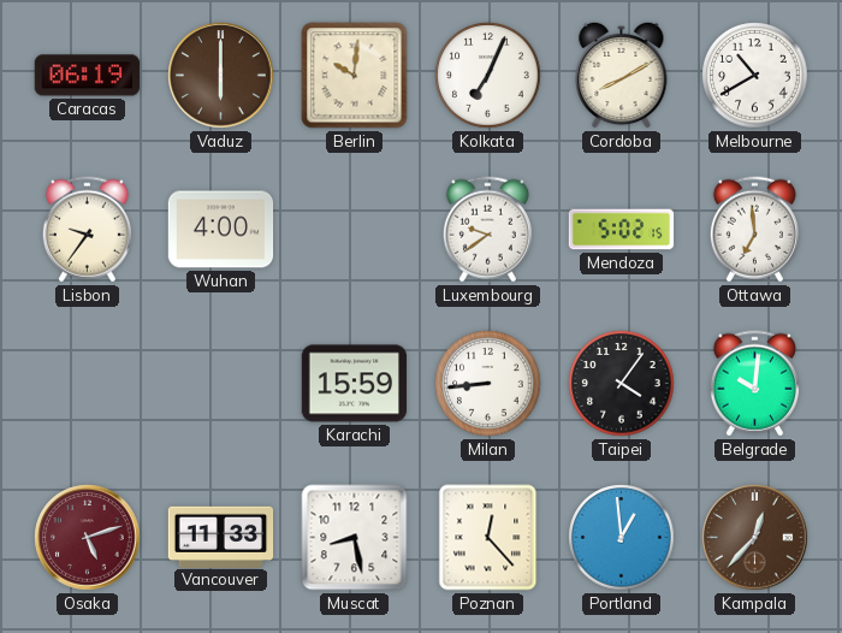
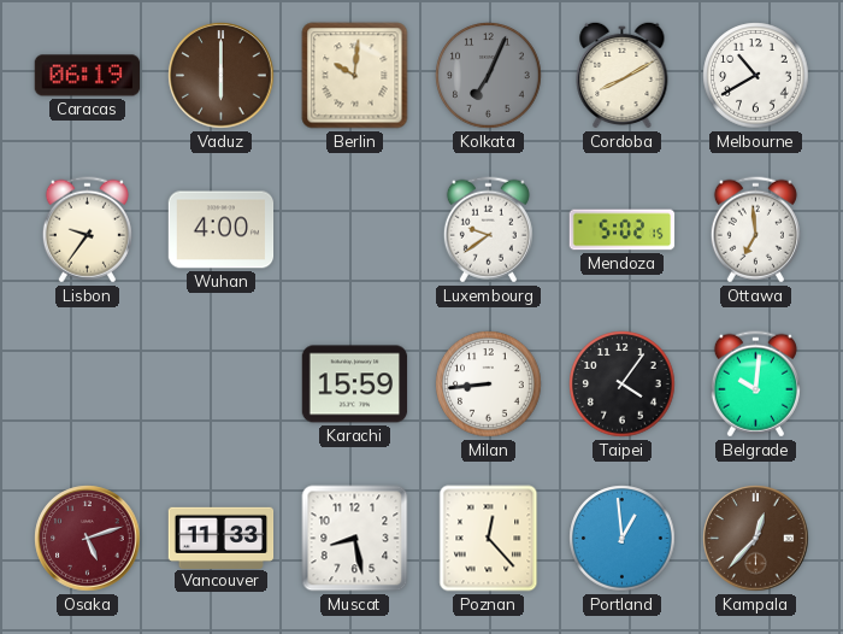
Kolkata dial: white -> grey
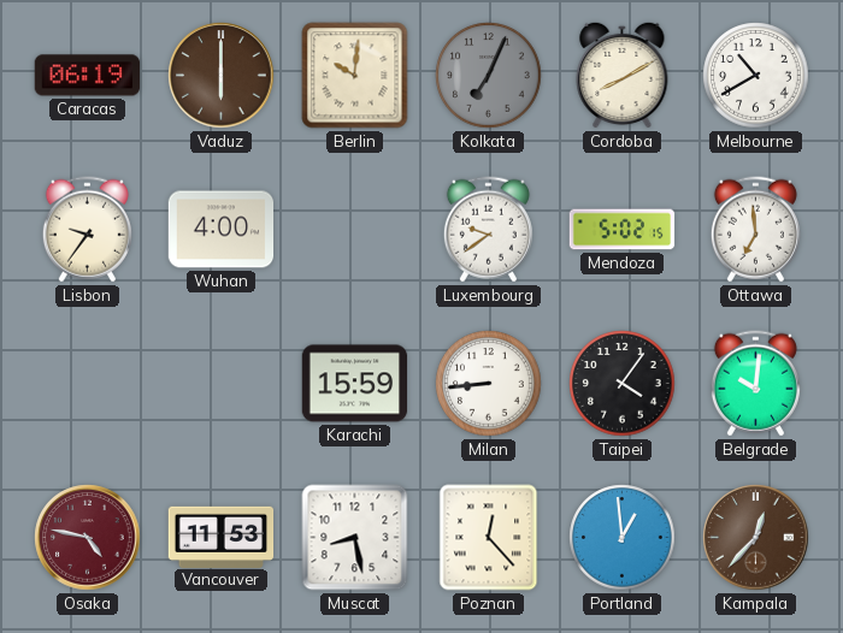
Osaka: 5:12 -> 4:47
Vancouver: 11:33 -> 11:53
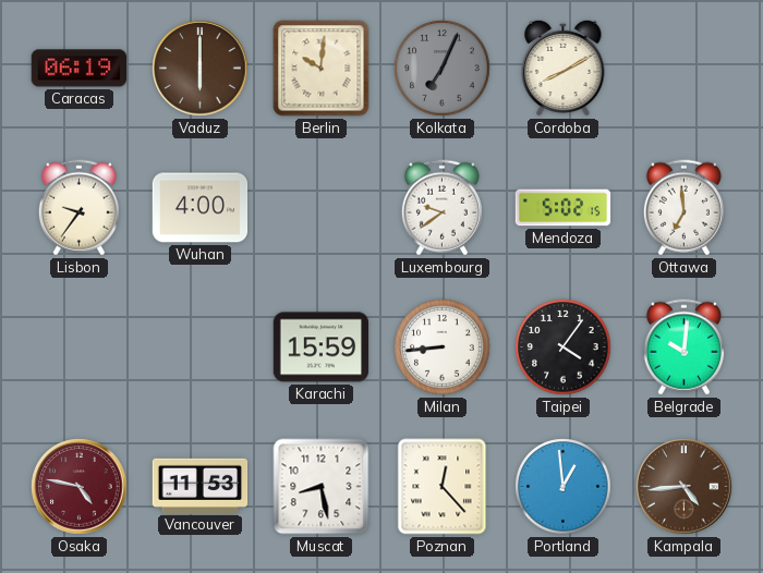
Melbourne: 10:40 -> none
Kampala: 12:37 -> 4:44
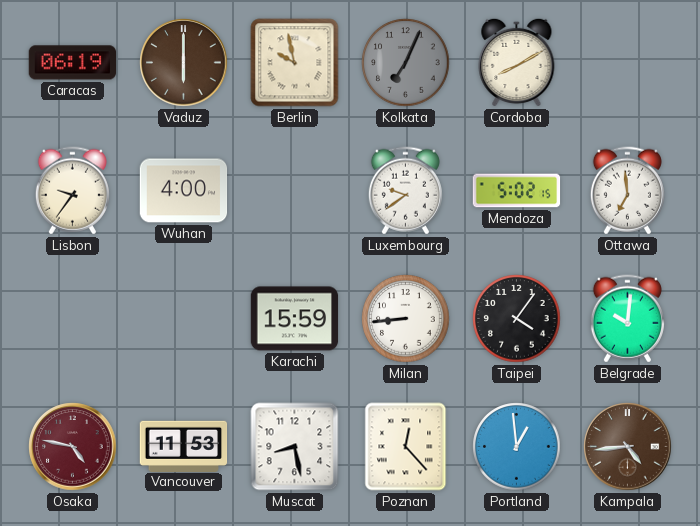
Berlin: 10:01 -> 9:58
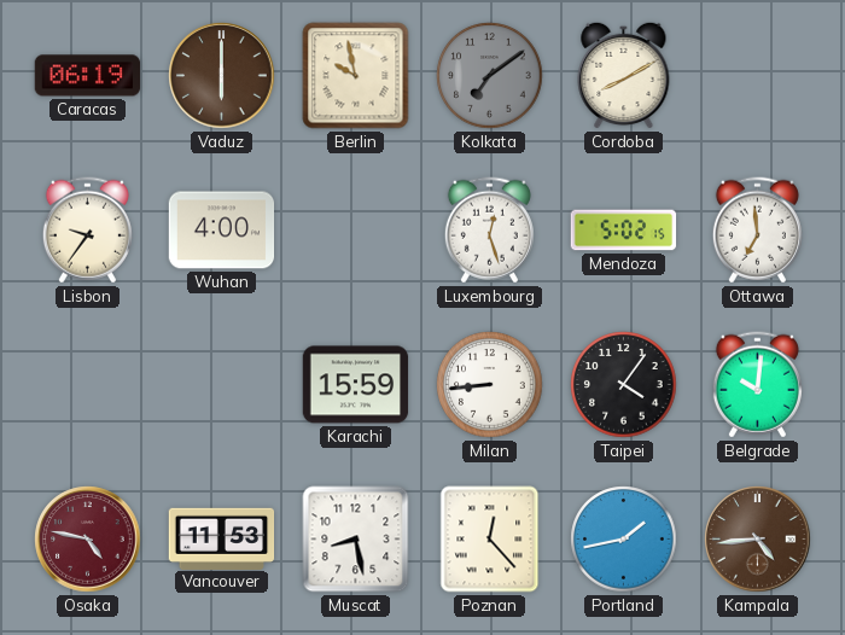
Kolkata: 7:04 -> 7:09
Luxembourg: 9:39 -> 12:27
Portland: 12:59 -> 1:43
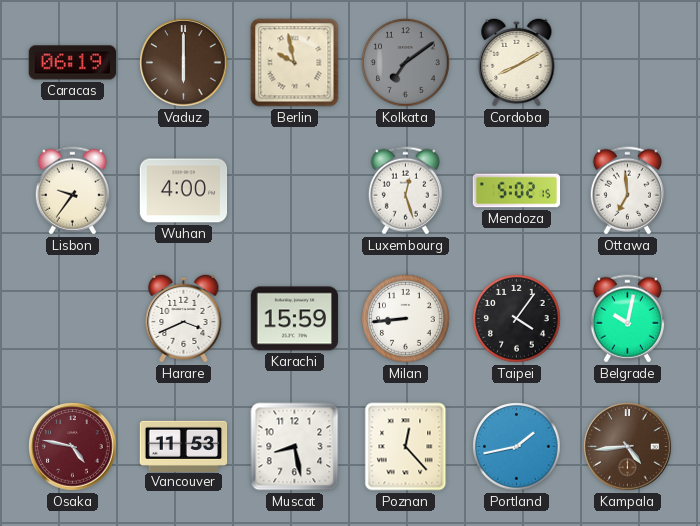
Harare: none -> 3:41
Belgrade: 10:01 -> 10:02
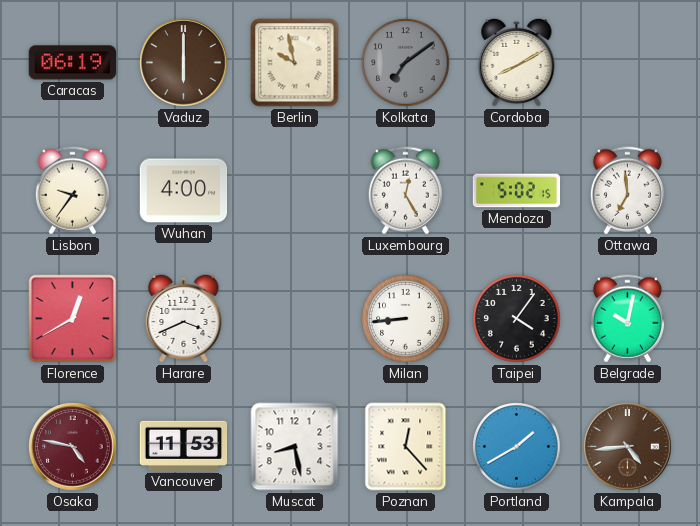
Luxembourg: 12:27 -> 12:25
Florence: none -> 12:40
Karachi: 15:59 -> none
Portland: 1:43 -> 1:40
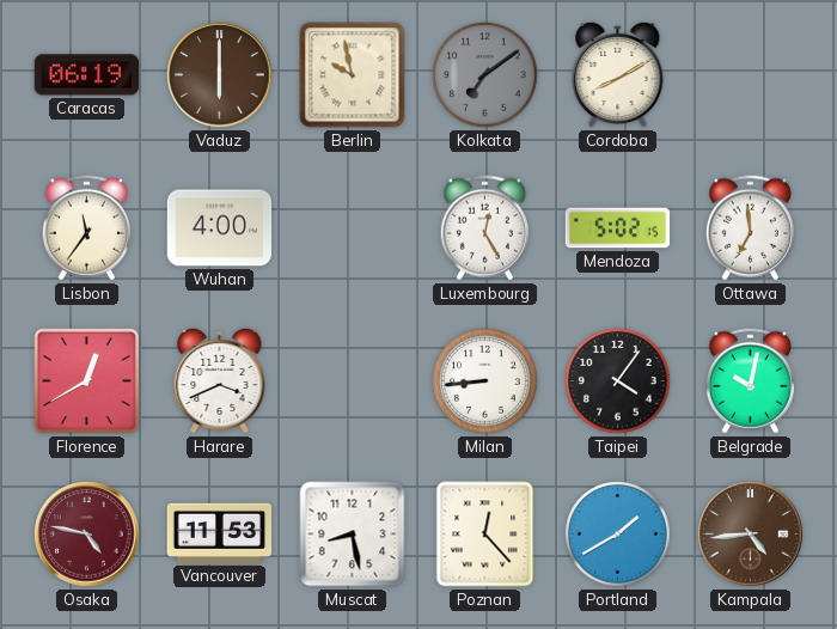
Lisbon: 9:36 -> 11:36
